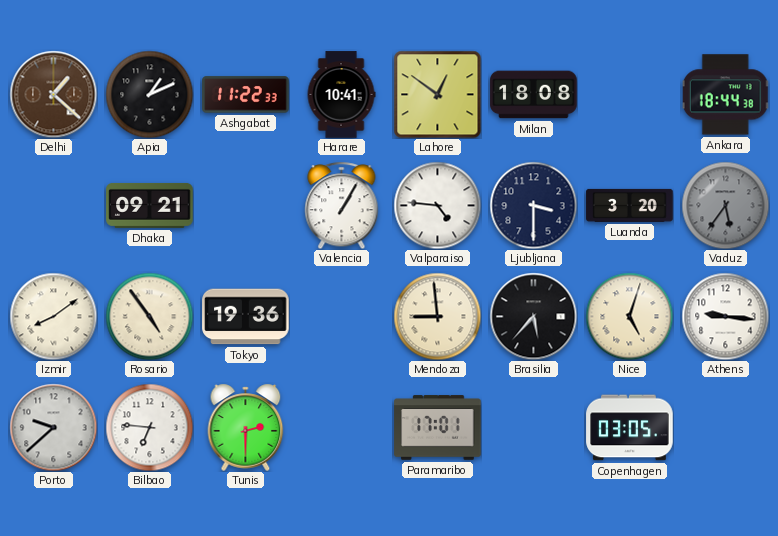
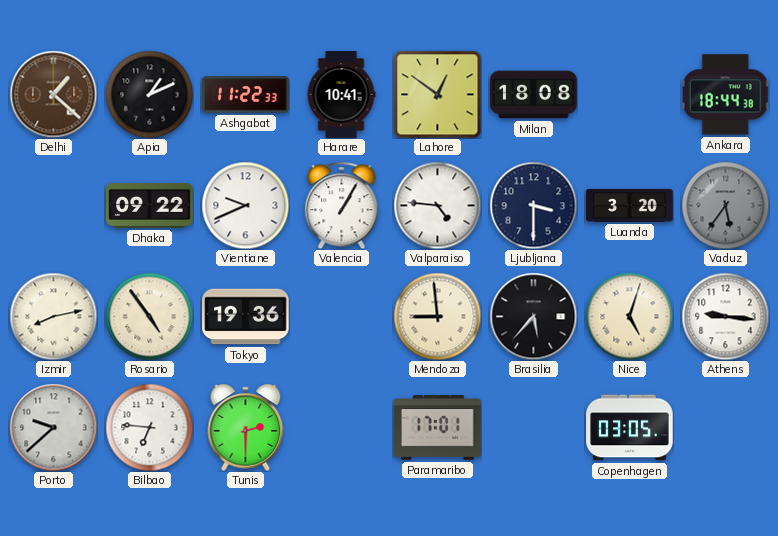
Dhaka: 09:21 -> 09:22
Vientiane: none -> 9:41
Izmir: 8:09 -> 8:13
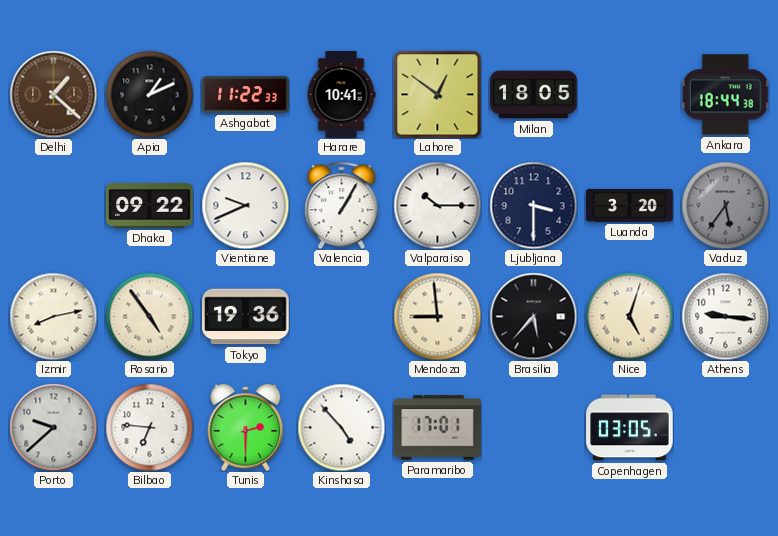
Milan: 18:08 -> 18:05
Valparaiso: 4:46 -> 10:15
Kinshasa: none -> 4:53
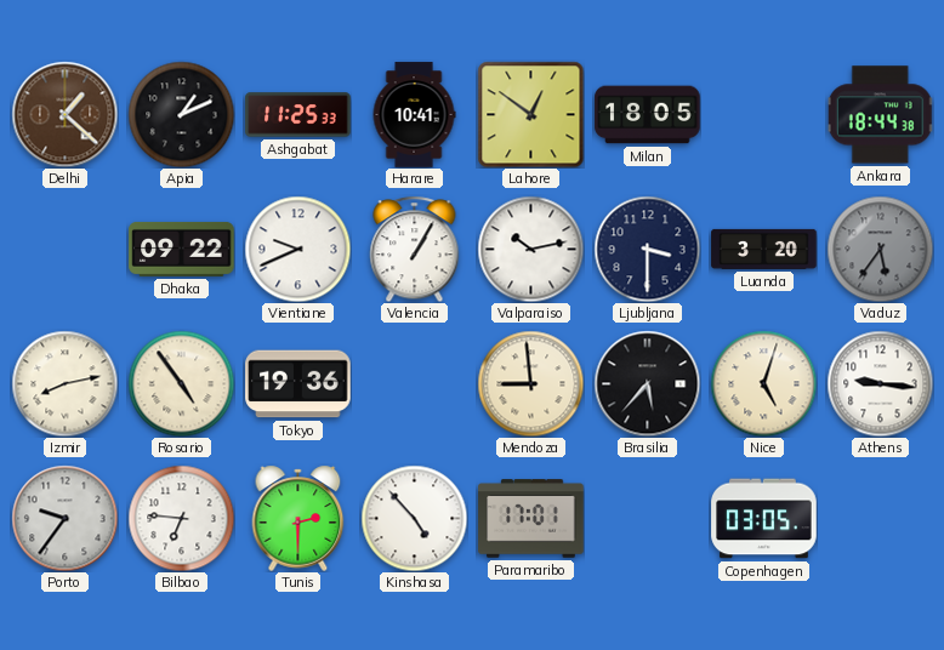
Ashgabat: 11:22 -> 11:25
Valparaiso: 10:15 -> 10:13
Porto: 9:38 -> 9:36
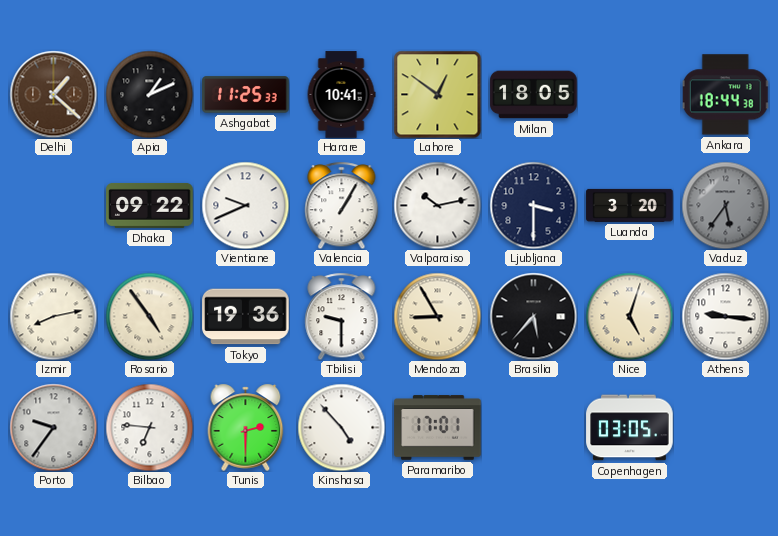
Tbilisi: none -> 9:30
Mendoza: 8:59 -> 8:55
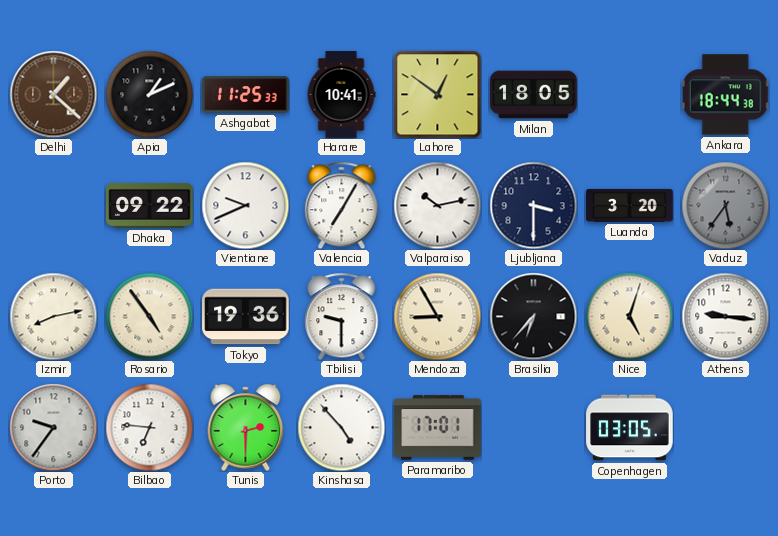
Valencia: 1:05 -> 7:05
Brasilia: 5:37 -> 6:37
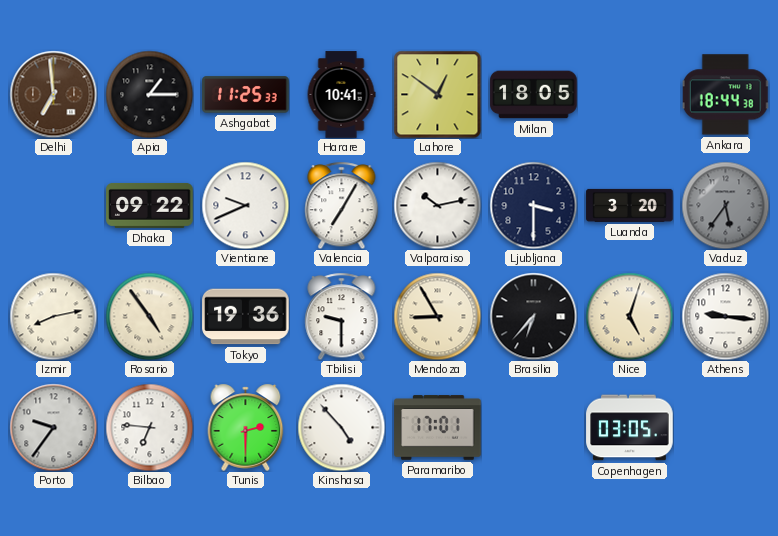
Delhi: 1:22 -> 6:59
Apia: 1:11 -> 1:15
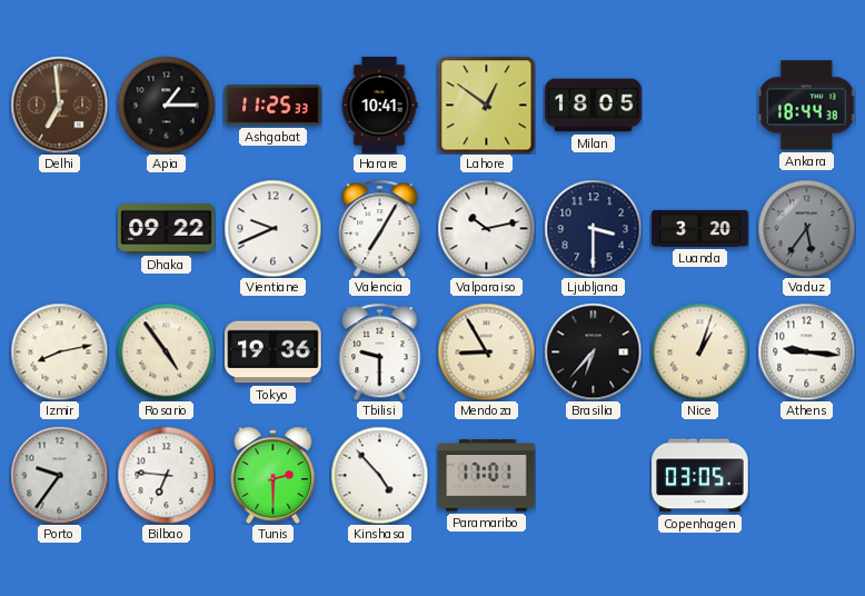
Nice: 5:03 -> 1:03
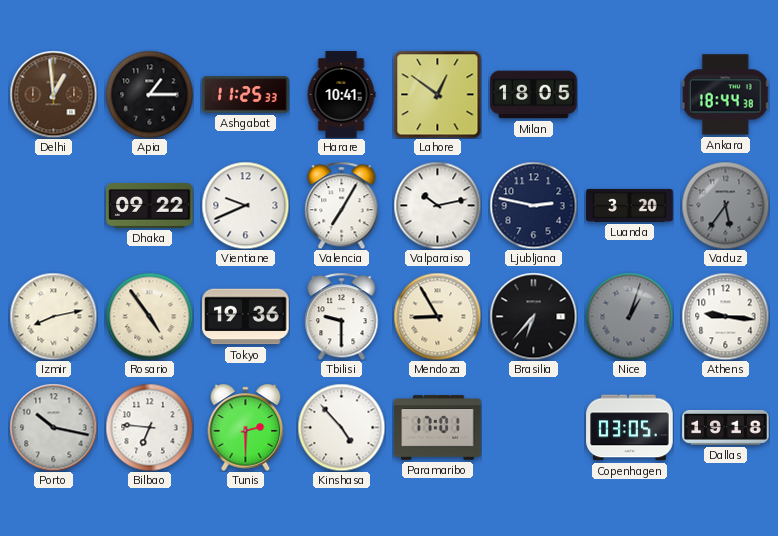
Delhi: 6:59 -> 12:59
Ljubljana: 3:30 -> 2:47
Nice dial: cream -> grey
Porto: 9:36 -> 10:17
Dallas: none -> 19:18
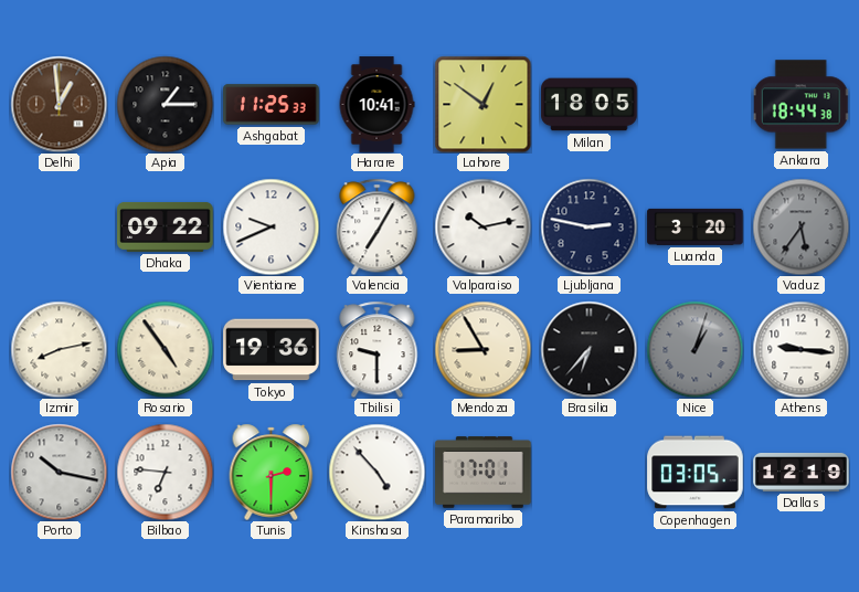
Dallas: 19:18 -> 12:19
